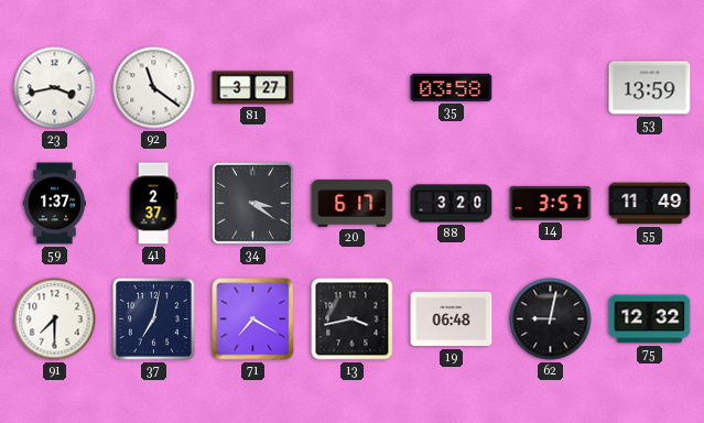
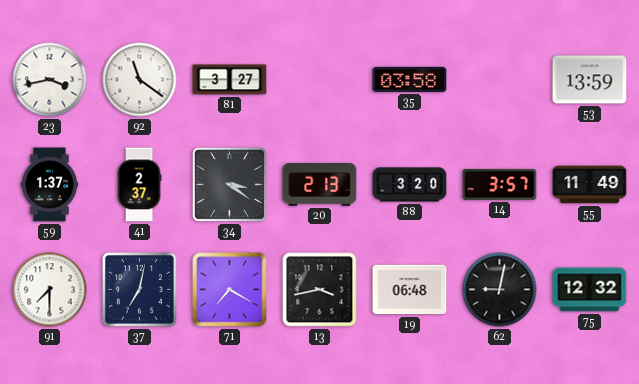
20: 6:17 -> 2:13
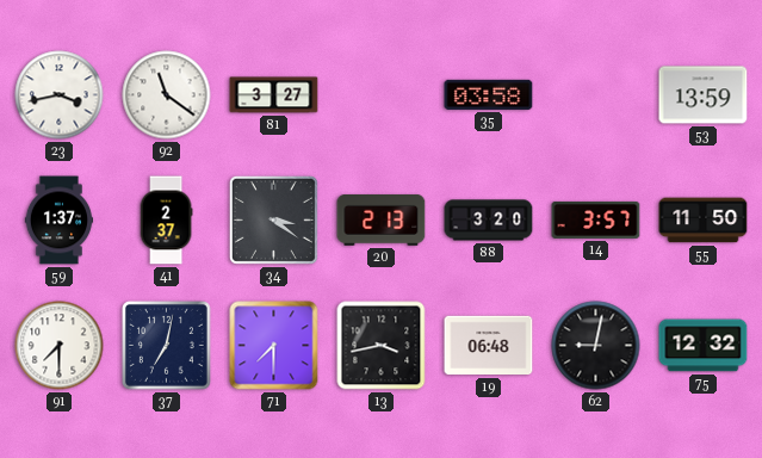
55: 11:49 -> 11:50
71: 7:20 -> 7:30
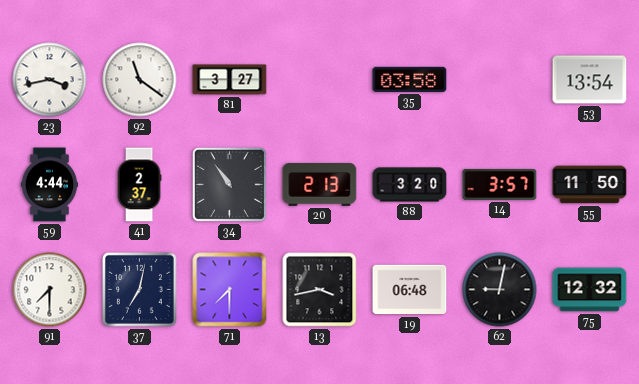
53: 13:59 -> 13:54
59: 1:37 -> 4:44
34: 3:21 -> 10:54
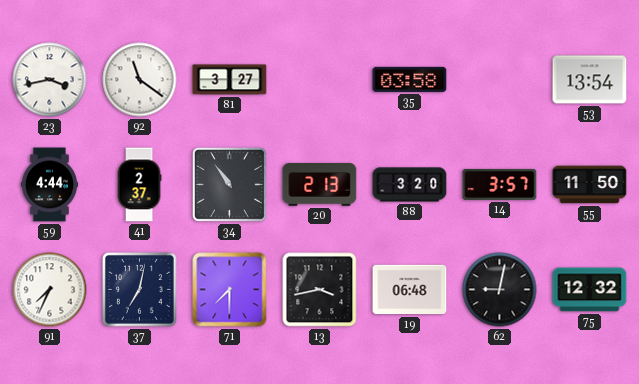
91: 7:30 -> 7:34
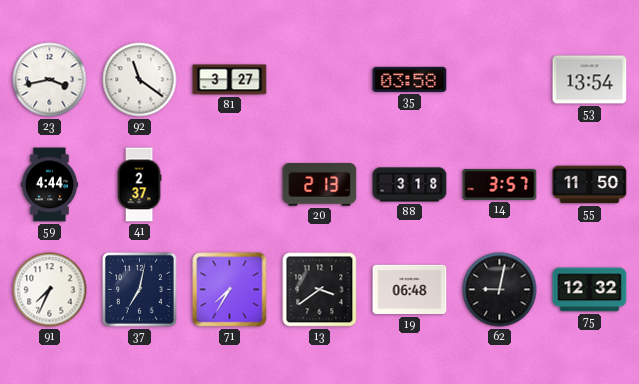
34: 10:54 -> none
88: 3:20 -> 3:18
71: 7:30 -> 7:35
13: 3:43 -> 3:39
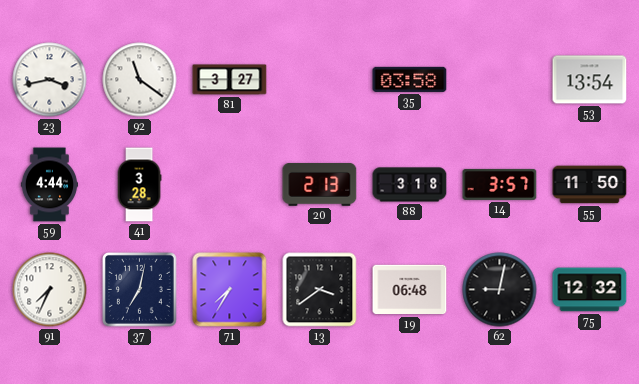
41: 2:37 -> 3:28
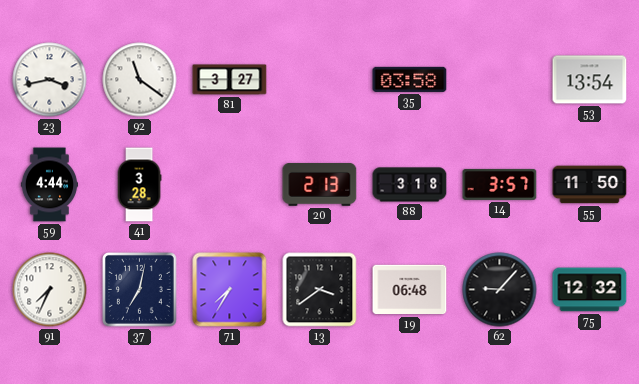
62: 9:02 -> 9:07
